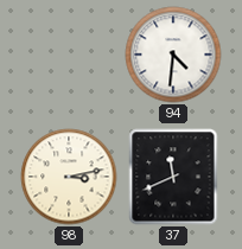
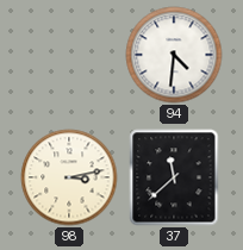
37: 11:41 -> 11:38
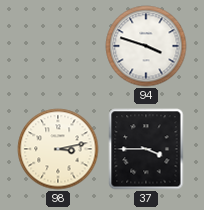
94: 4:31 -> 3:48
37: 11:38 -> 3:45
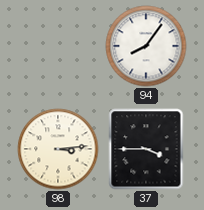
94: 3:48 -> 8:06
98: 3:13 -> 3:14
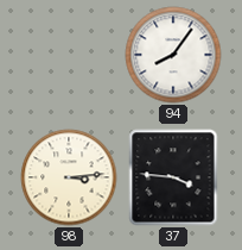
37: 3:45 -> 3:46
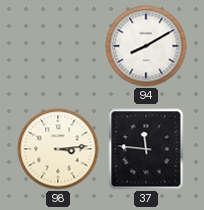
94: 8:06 -> 8:10
37: 3:46 -> 11:46
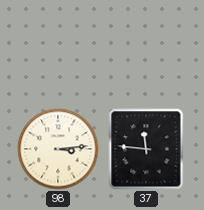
94: 8:10 -> none
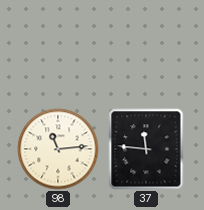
98: 3:14 -> 11:14
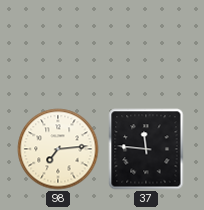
98: 11:14 -> 7:14
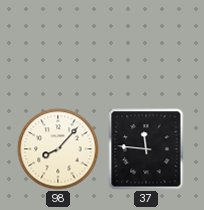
98: 7:14 -> 8:07
